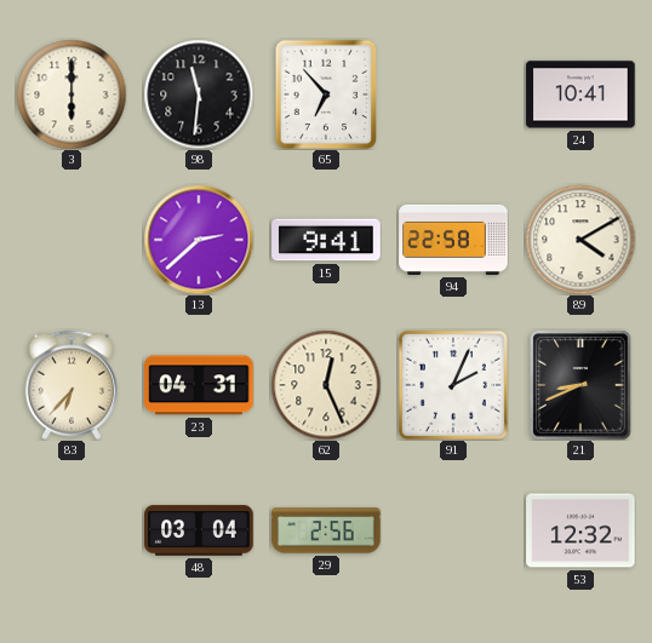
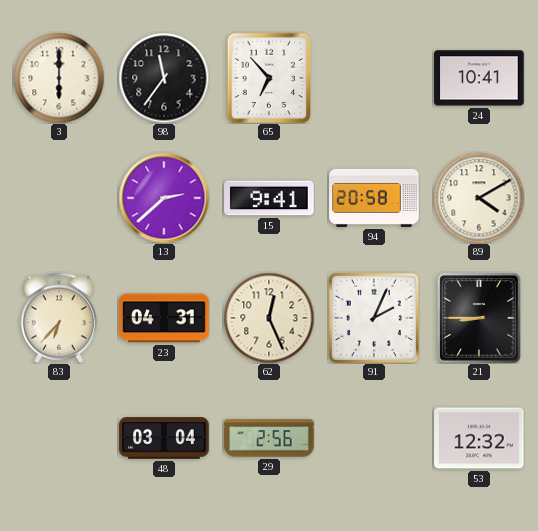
98: 11:31 -> 11:36
94: 22:58 -> 20:58
21: 8:41 -> 8:45
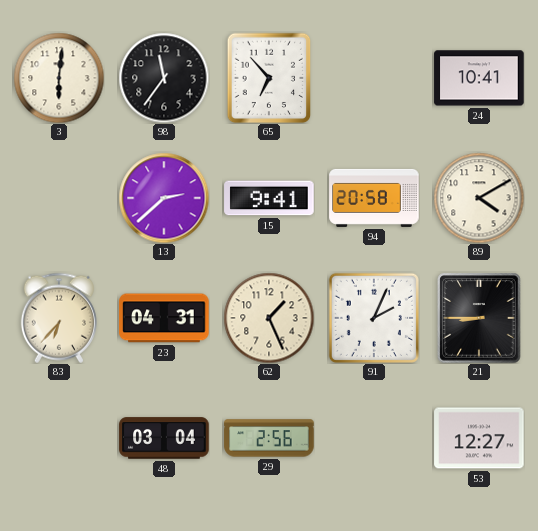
3: 6:00 -> 6:01
62: 12:26 -> 1:26
53: 12:32 -> 12:27
